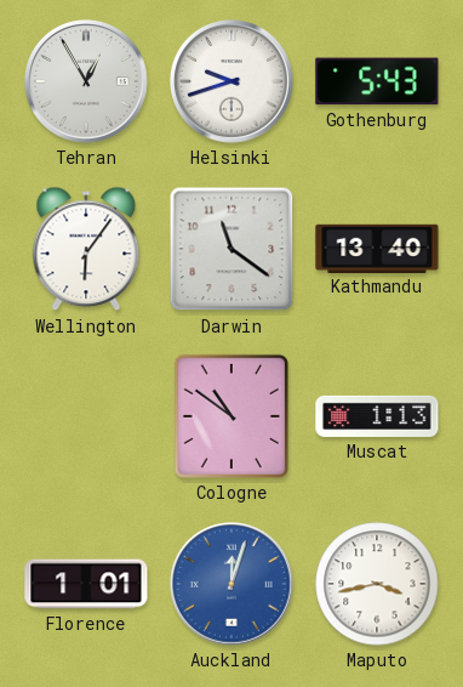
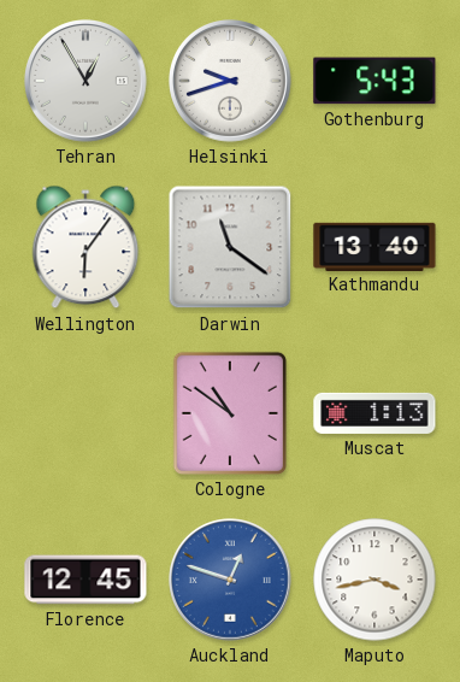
Florence: 1:01 -> 12:45
Auckland: 12:03 -> 12:48
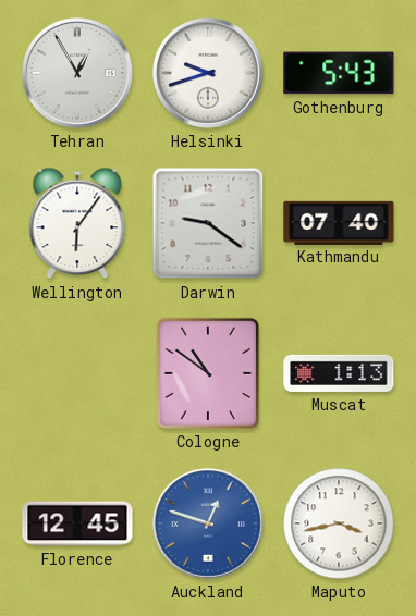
Darwin: 11:21 -> 9:21
Kathmandu: 13:40 -> 07:40
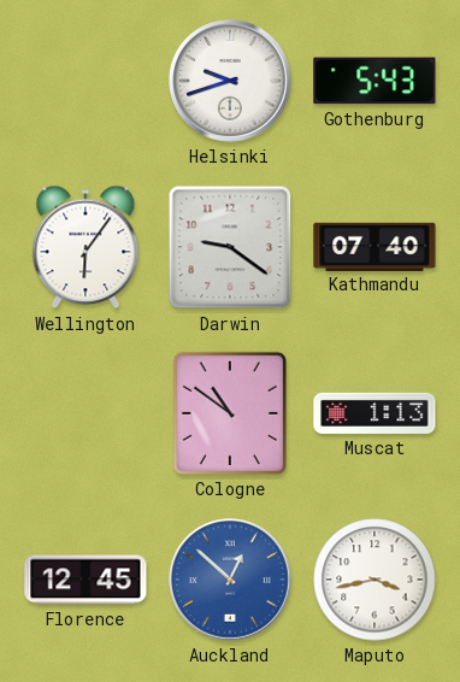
Tehran: 12:55 -> none
Auckland: 12:48 -> 12:52
